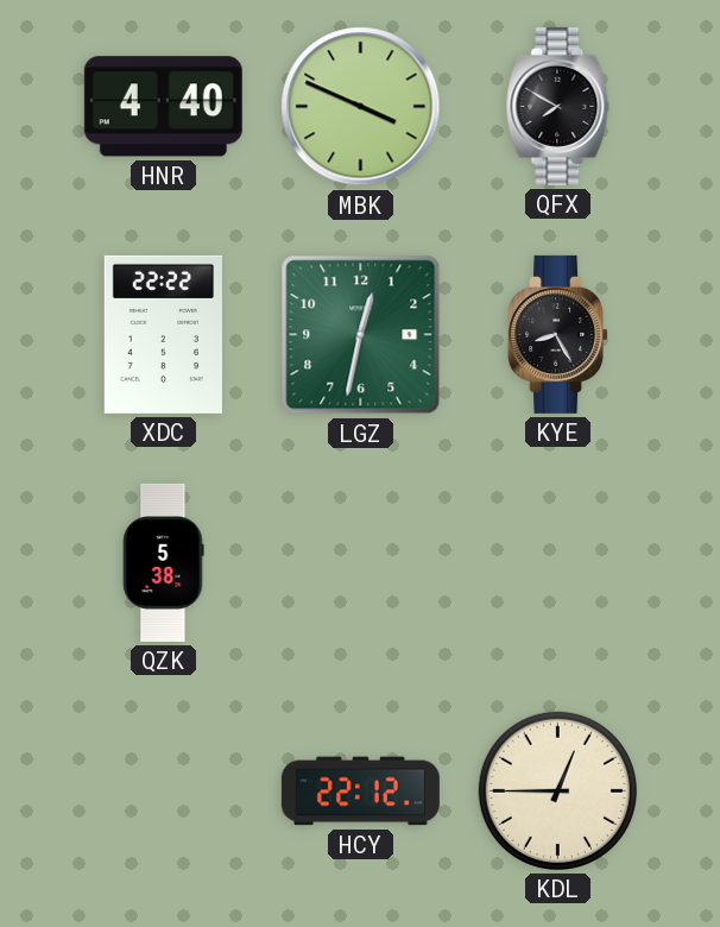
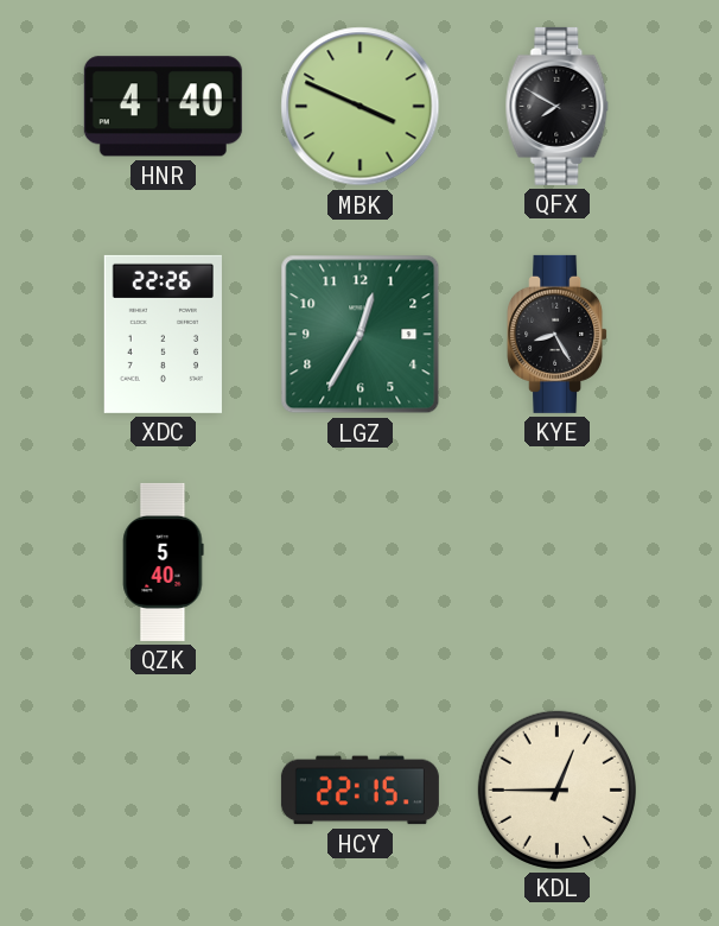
XDC: 22:22 -> 22:26
LGZ: 12:32 -> 12:35
QZK: 5:38 -> 5:40
HCY: 22:12 -> 22:15
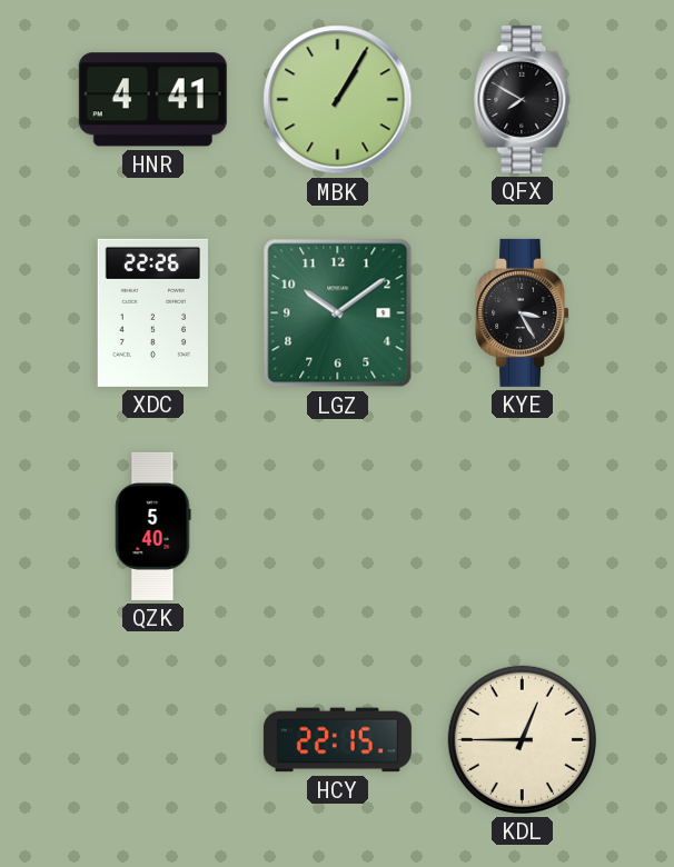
HNR: 4:40 -> 4:41
MBK: 3:49 -> 1:05
LGZ: 12:35 -> 10:09
KYE: 8:25 -> 3:25
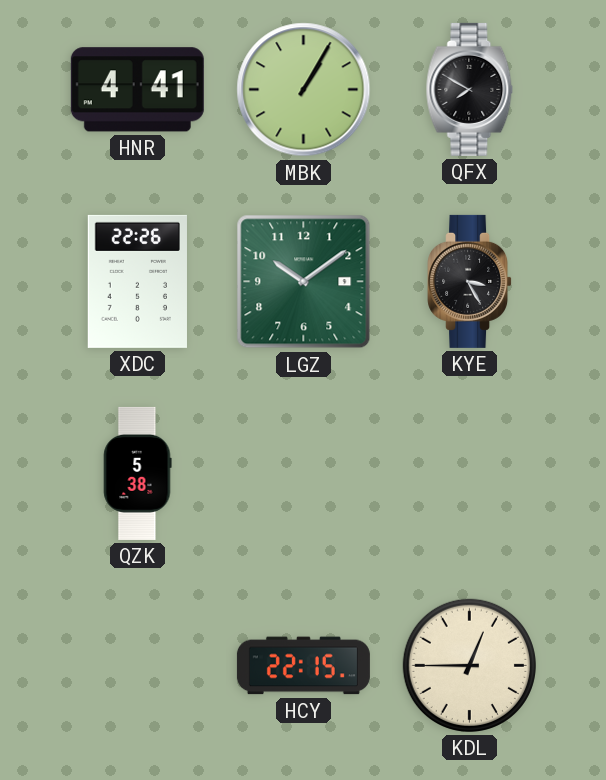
QZK: 5:40 -> 5:38
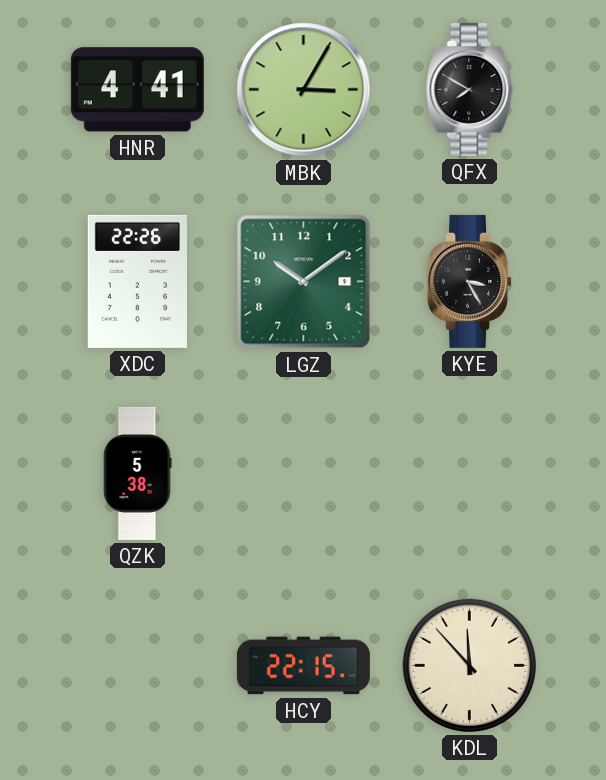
MBK: 1:05 -> 3:05
KDL: 12:45 -> 11:53
